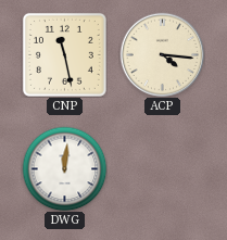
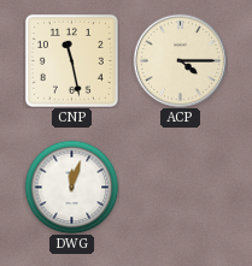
ACP: 4:16 -> 4:15
DWG: 12:01 -> 12:03
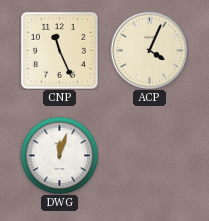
CNP: 11:28 -> 11:26
ACP: 4:15 -> 4:04
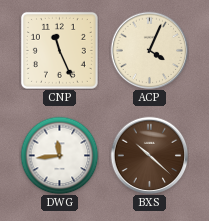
DWG: 12:03 -> 11:44
BXS: none -> 10:22
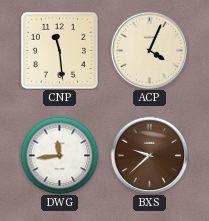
CNP: 11:26 -> 11:29
BXS: 10:22 -> 9:38
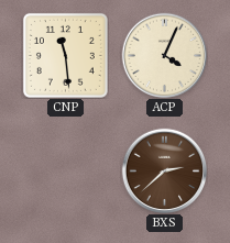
DWG: 11:44 -> none
BXS: 9:38 -> 2:38
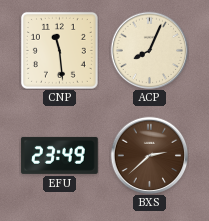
ACP: 4:04 -> 8:04
EFU: none -> 23:49
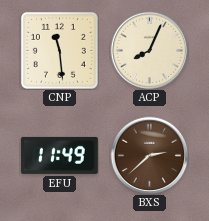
EFU: 23:49 -> 11:49
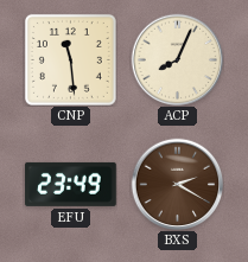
EFU: 11:49 -> 23:49
BXS: 2:38 -> 2:20
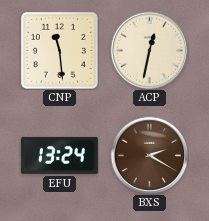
ACP: 8:04 -> 12:32
EFU: 23:49 -> 13:24
